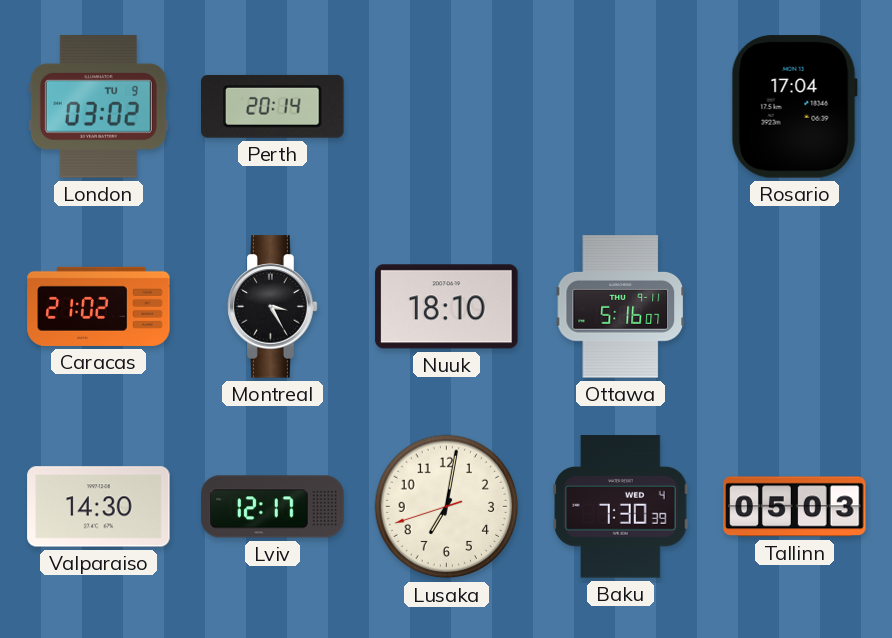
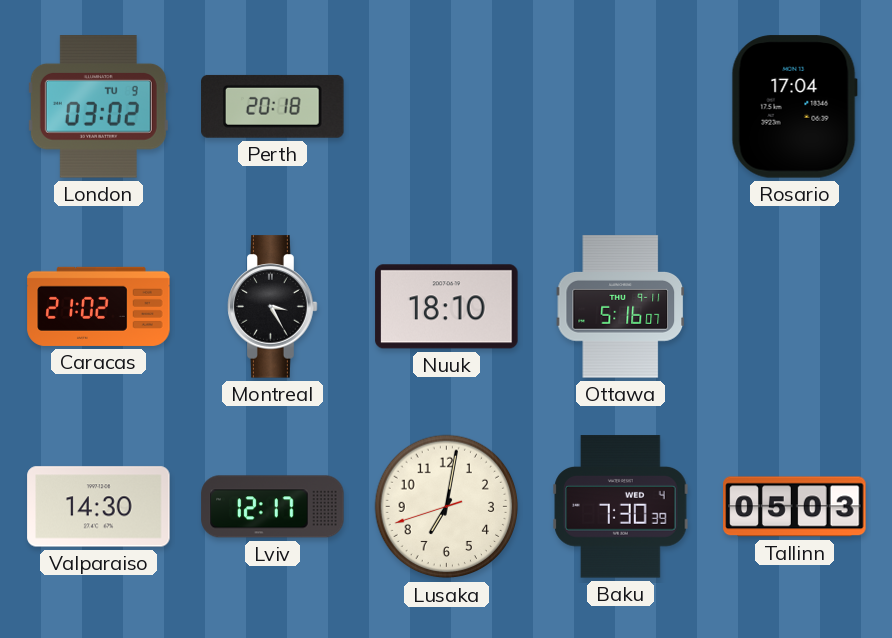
Perth: 20:14 -> 20:18
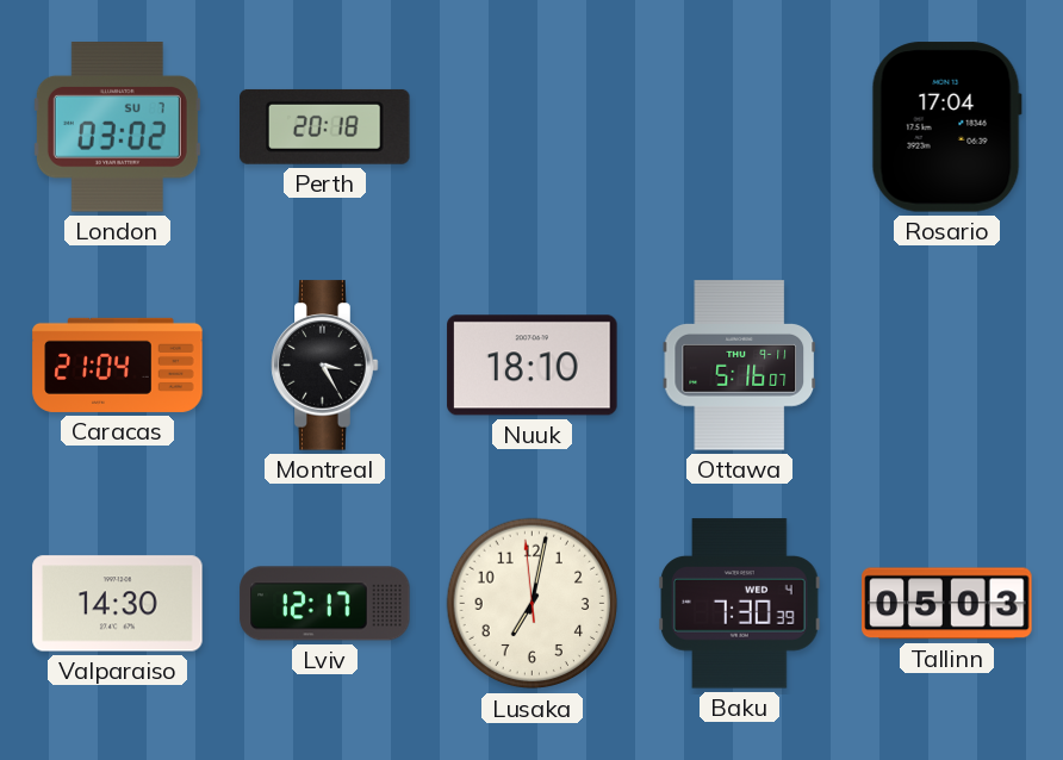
London date: TU 9 -> SU 7
Caracas: 21:02 -> 21:04
Lusaka: 7:01:42 -> 7:01:59
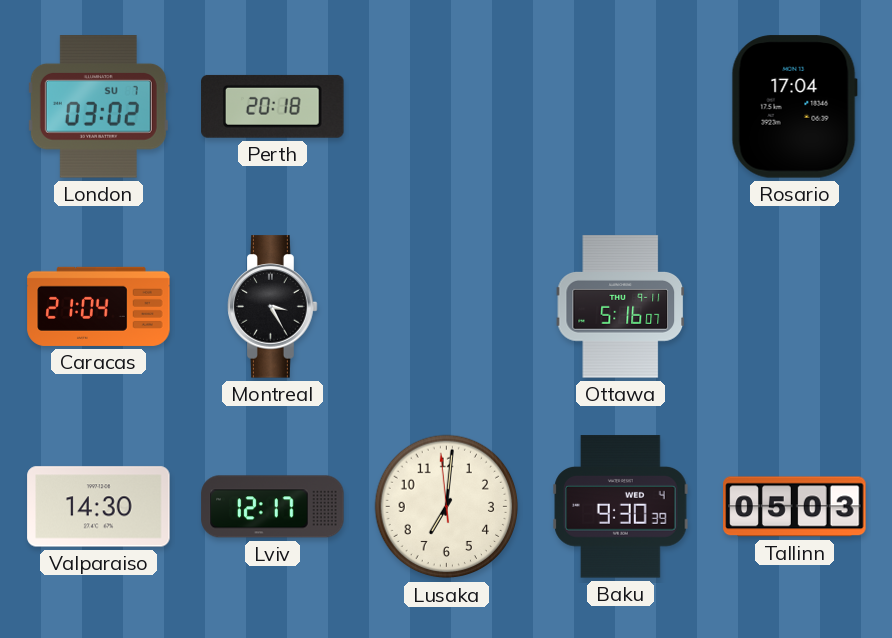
Nuuk: 18:10 -> none
Lusaka: 7:01 -> 7:00
Baku: 7:30 -> 9:30
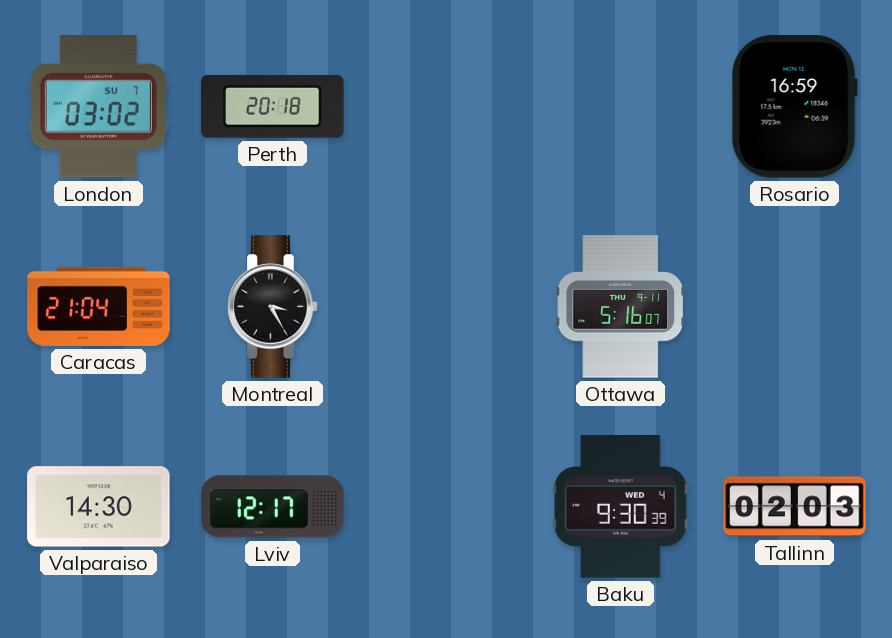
Rosario: 17:04 -> 16:59
Lusaka: 7:00 -> none
Tallinn: 05:03 -> 02:03
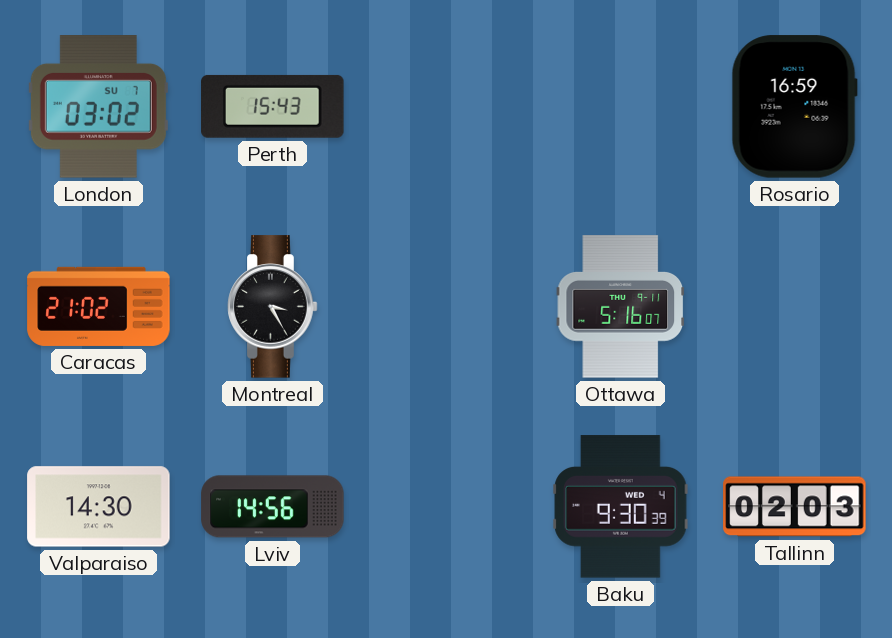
Perth: 20:18 -> 15:43
Caracas: 21:04 -> 21:02
Lviv: 12:17 -> 14:56
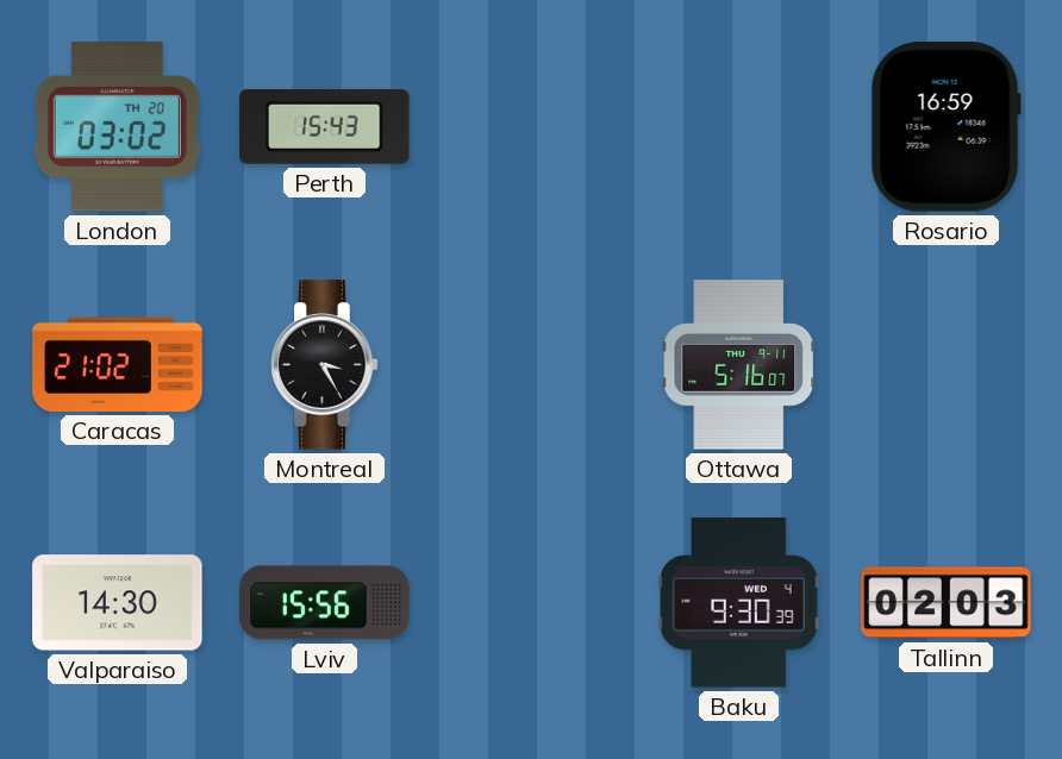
London date: SU 7 -> TH 20
Lviv: 14:56 -> 15:56
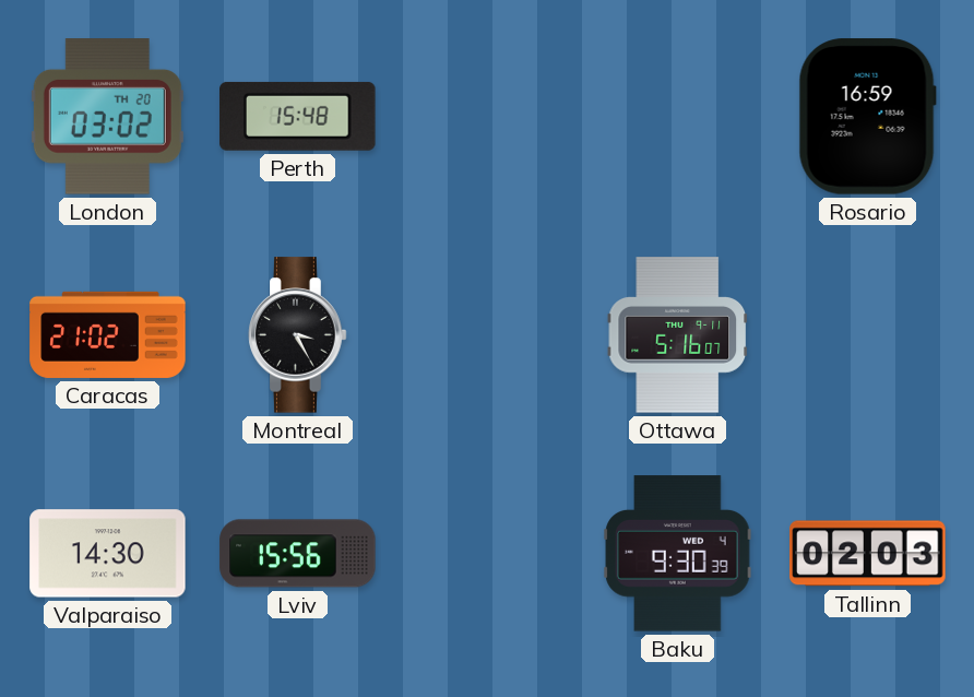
Perth: 15:43 -> 15:48
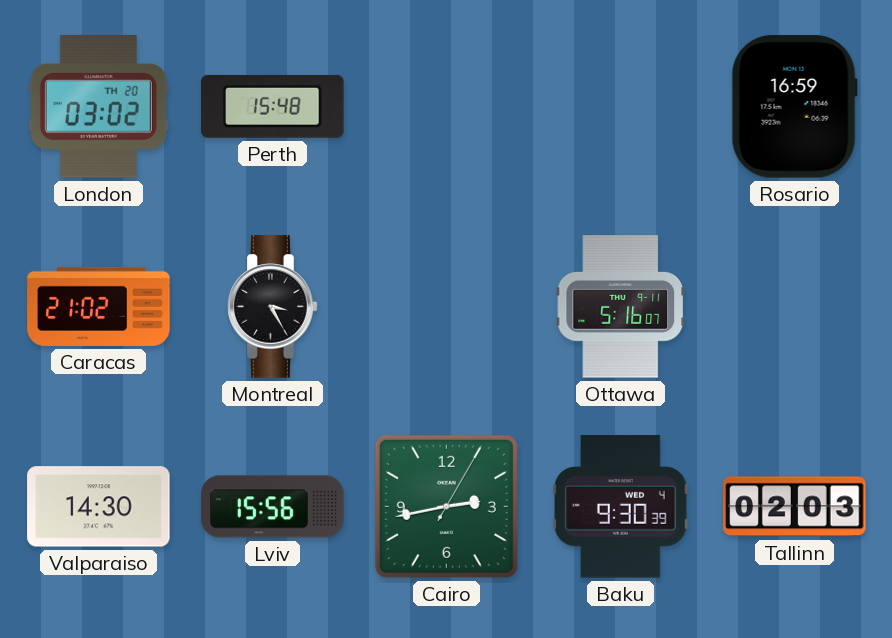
Cairo: none -> 2:43
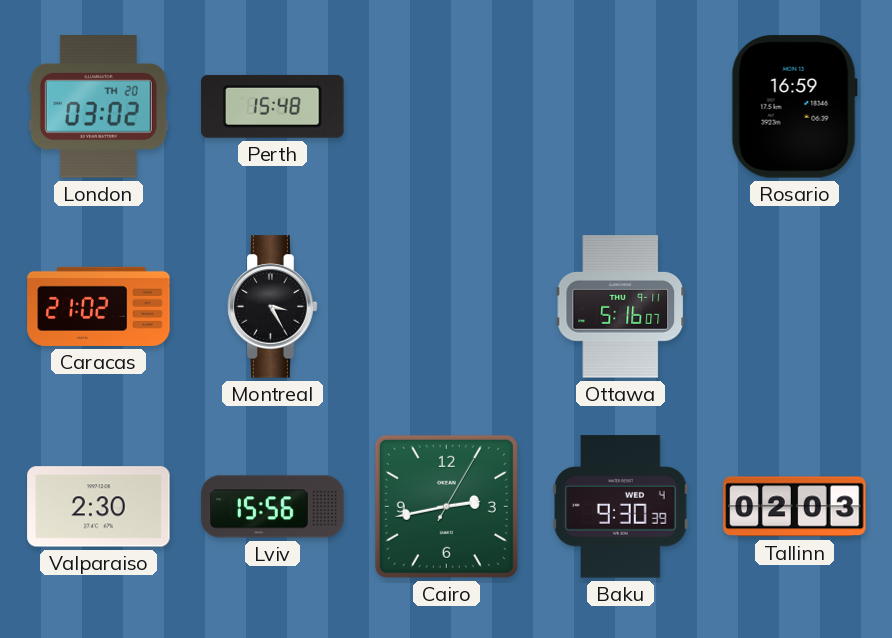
Valparaiso: 14:30 -> 2:30
